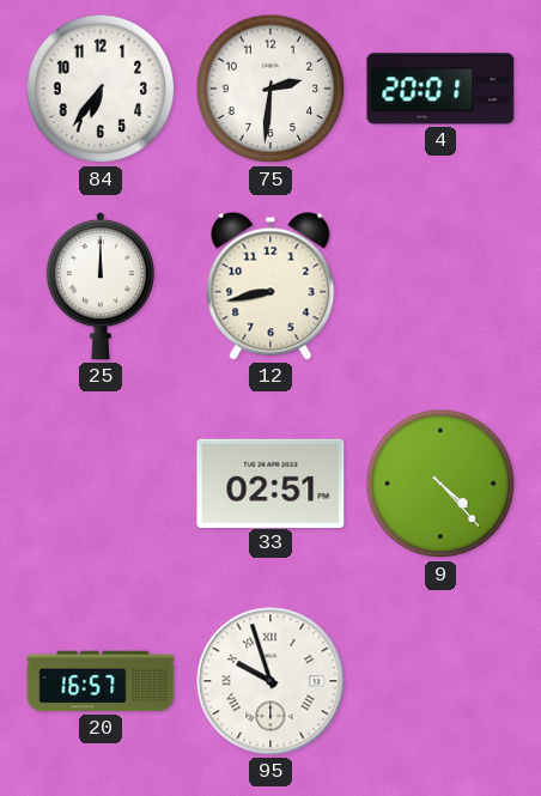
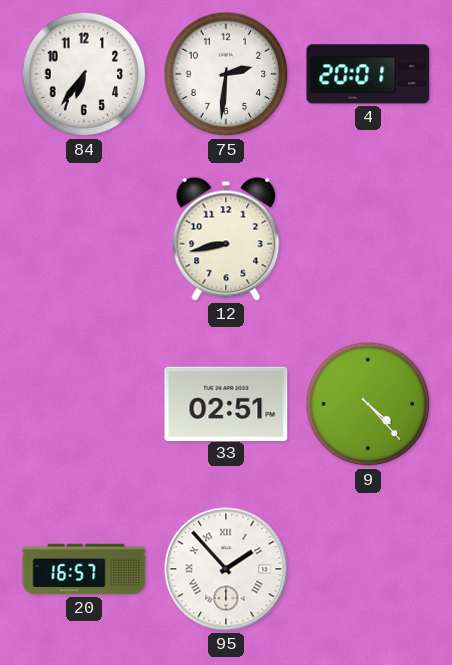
25: 12:00 -> none
95: 9:57 -> 1:53
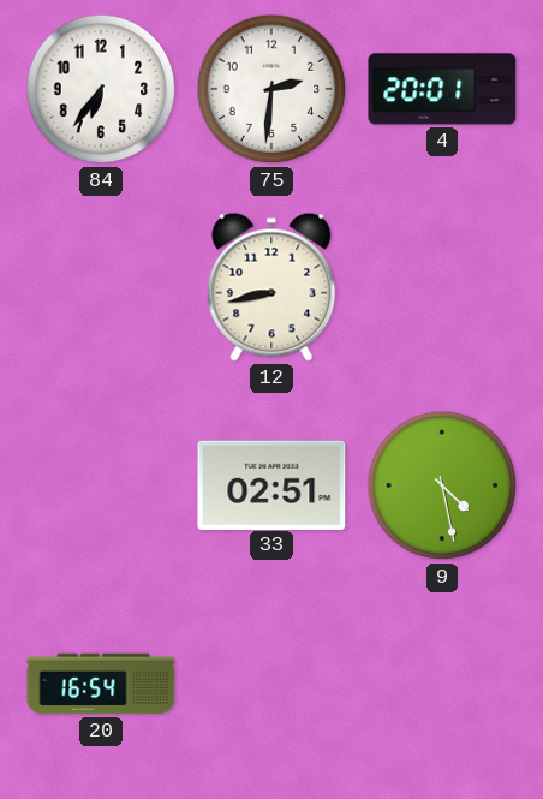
9: 4:23 -> 4:28
20: 16:57 -> 16:54
95: 1:53 -> none
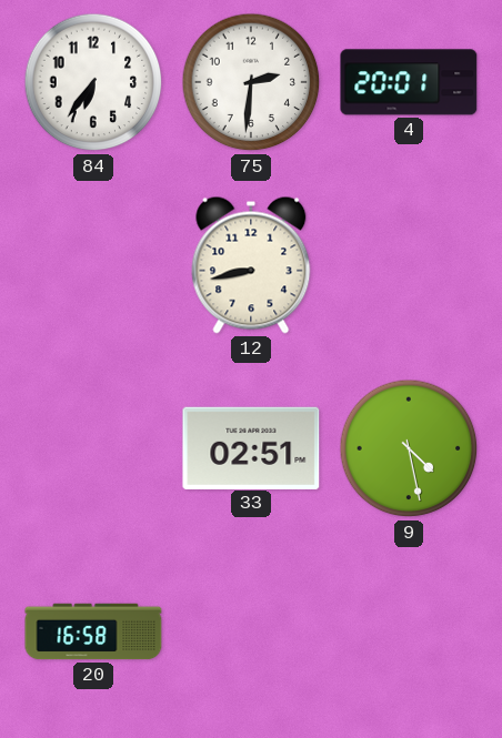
20: 16:54 -> 16:58
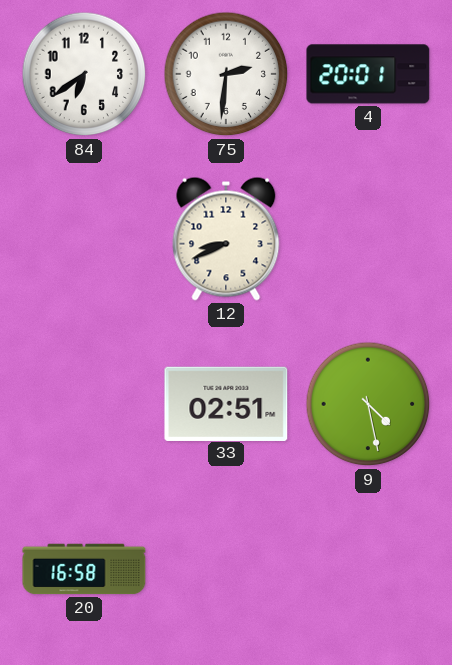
84: 6:36 -> 6:39
12: 8:43 -> 8:41
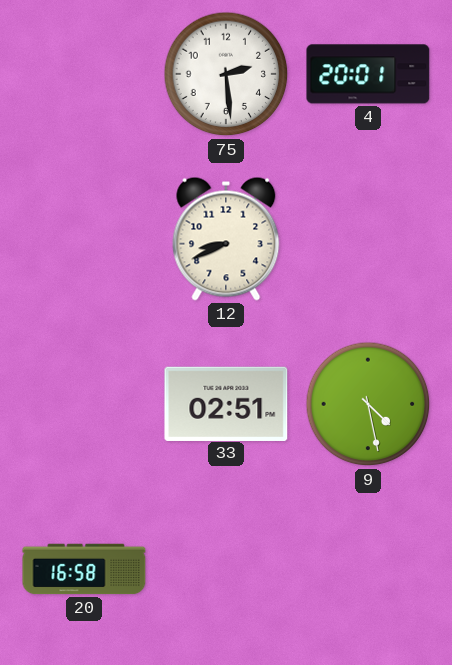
84: 6:39 -> none
75: 2:31 -> 2:29
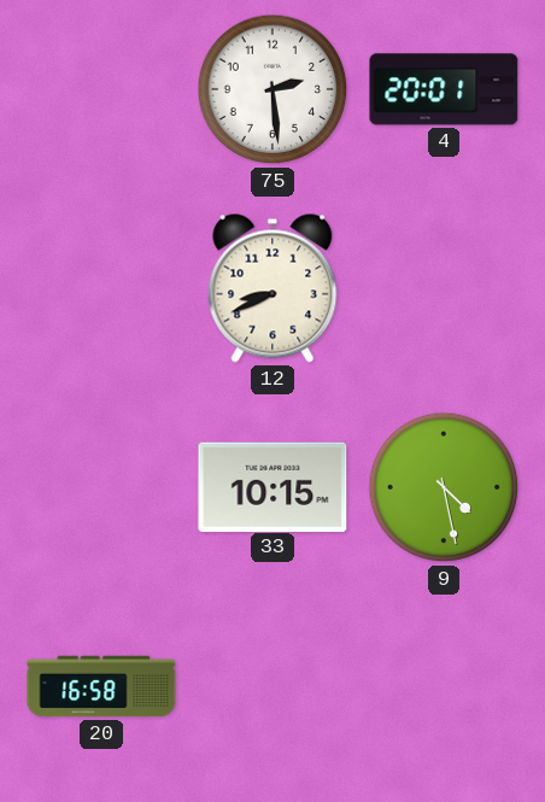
33: 02:51 -> 10:15
